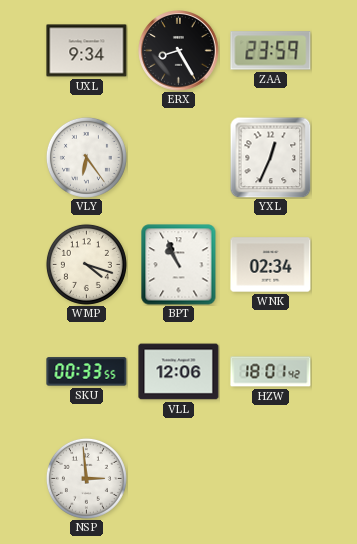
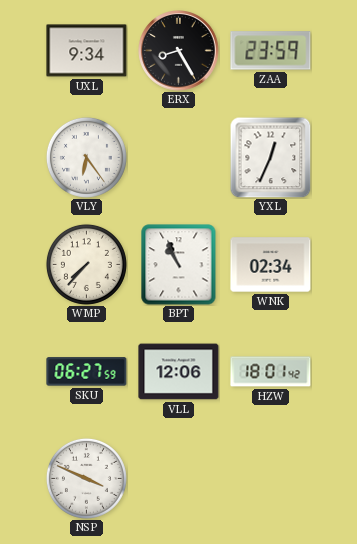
WMP: 4:18 -> 7:37
SKU: 00:33 -> 06:27
NSP: 2:59 -> 3:49
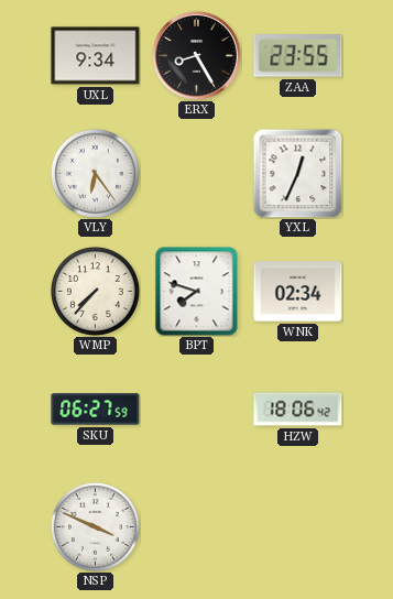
ZAA: 23:59 -> 23:55
BPT: 10:56 -> 7:48
VLL: 12:06 -> none
HZW: 18:01 -> 18:06
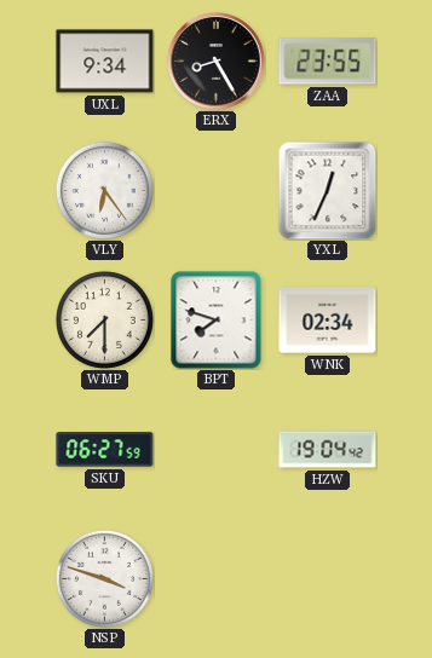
WMP: 7:37 -> 7:30
HZW: 18:06 -> 19:04
NSP: 3:49 -> 3:48
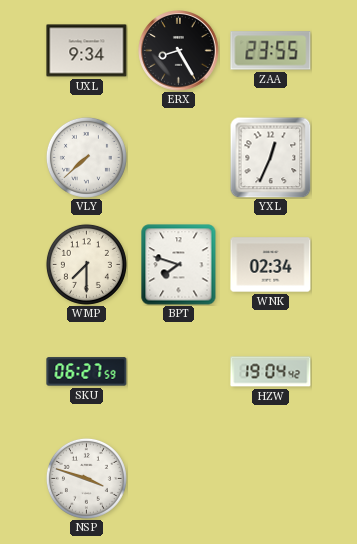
VLY: 6:24 -> 7:38
